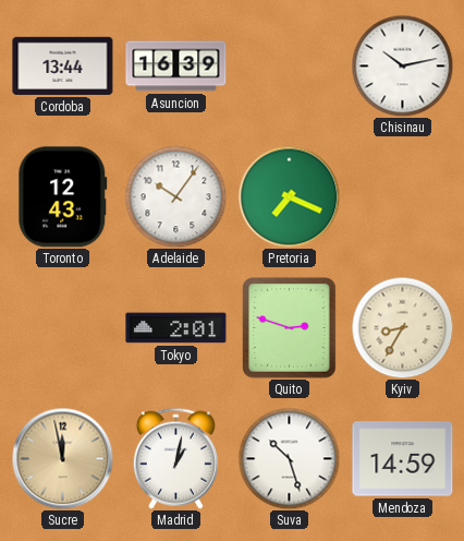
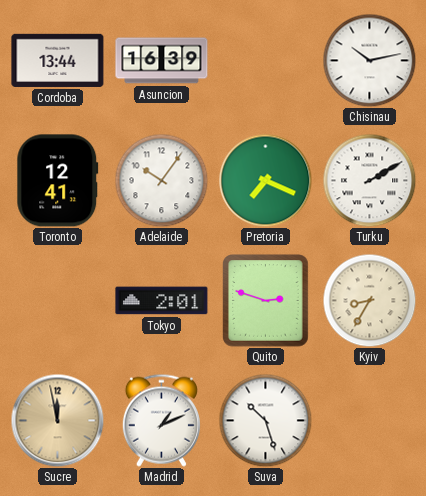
Toronto: 12:43 -> 12:41
Turku: none -> 2:10
Madrid: 1:02 -> 1:11
Mendoza: 14:59 -> none
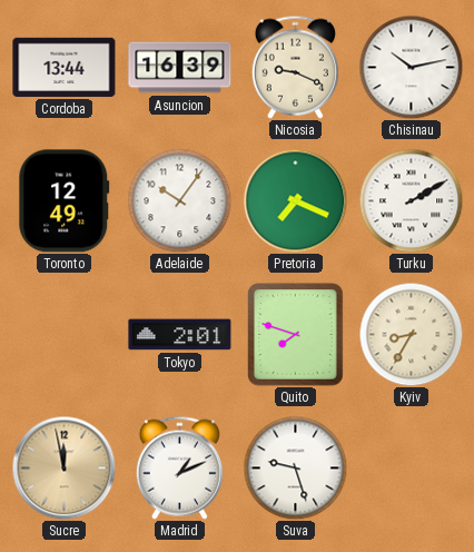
Nicosia: none -> 9:19
Toronto: 12:41 -> 12:49
Quito: 2:48 -> 7:48
Suva: 10:27 -> 9:27
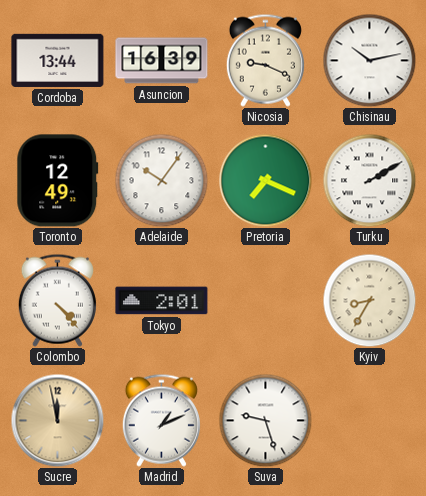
Colombo: none -> 4:23
Quito: 7:48 -> none
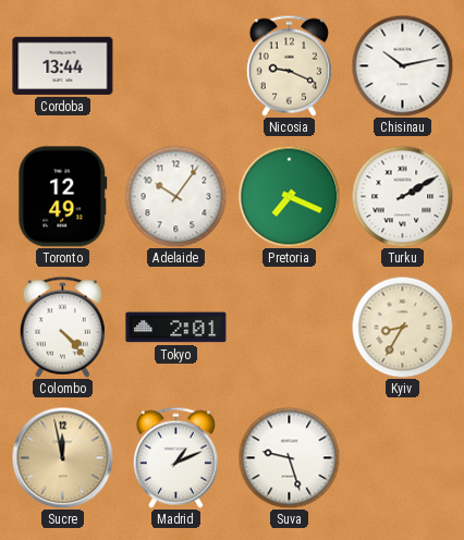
Asuncion: 16:39 -> none
